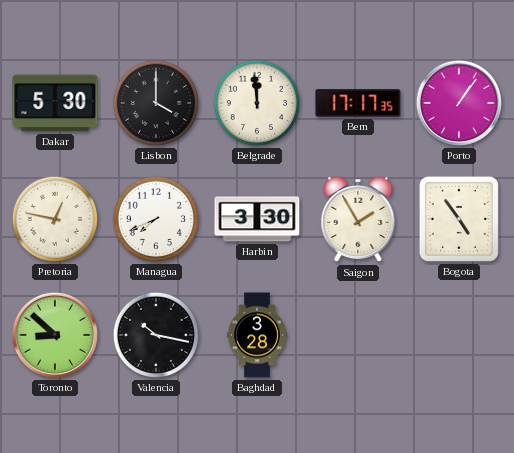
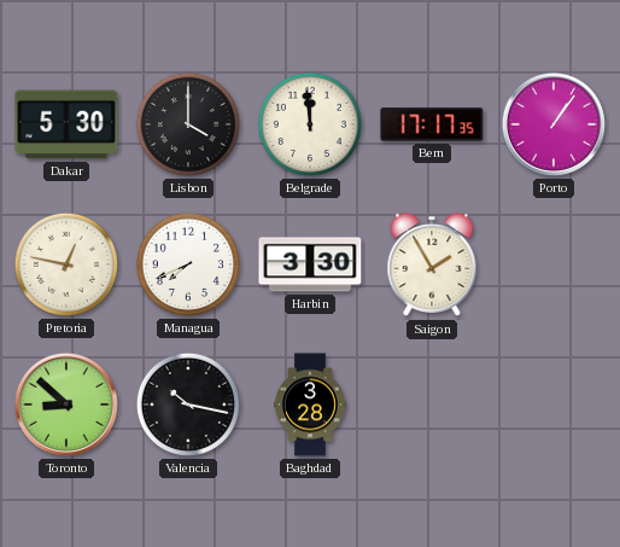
Bogota: 4:54 -> none
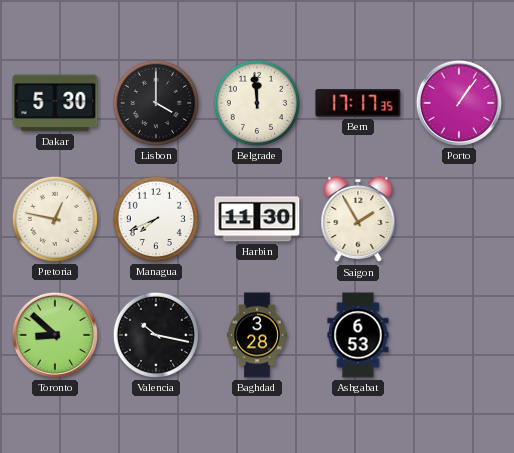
Harbin: 3:30 -> 11:30
Ashgabat: none -> 6:53
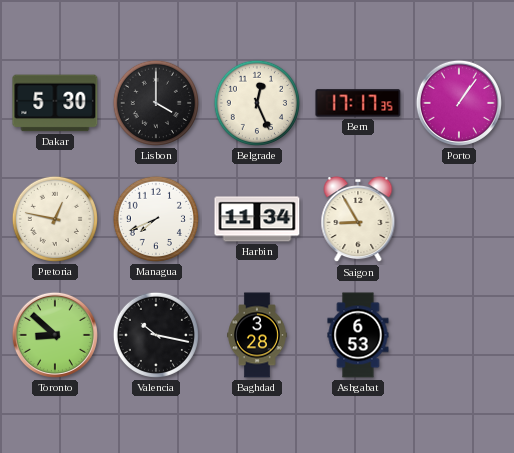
Belgrade: 11:59 -> 12:26
Harbin: 11:30 -> 11:34
Saigon: 1:55 -> 8:55
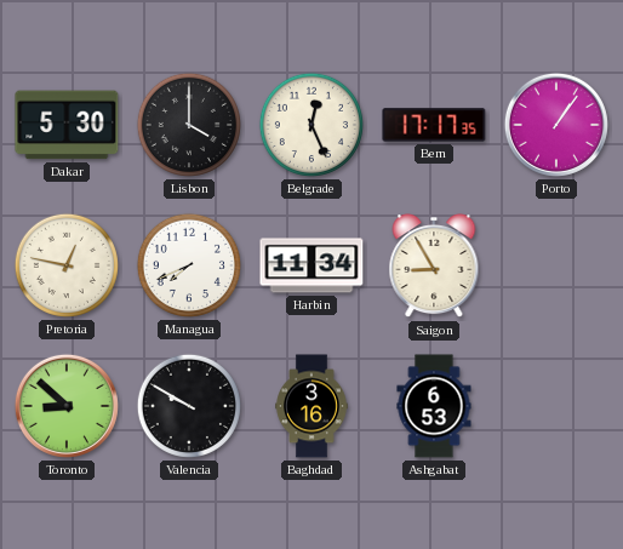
Valencia: 10:17 -> 9:50
Baghdad: 3:28 -> 3:16
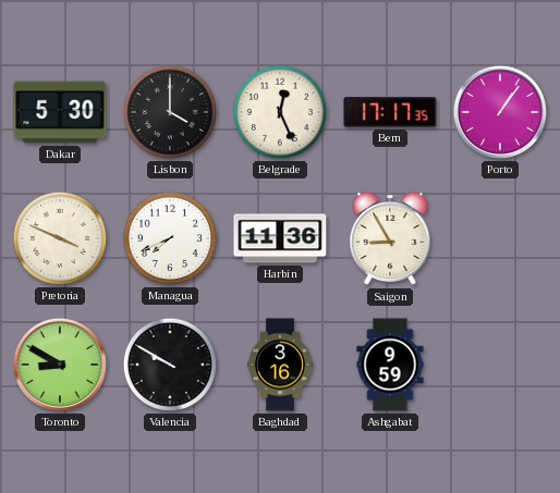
Pretoria: 12:47 -> 3:49
Harbin: 11:34 -> 11:36
Toronto: 8:52 -> 8:50
Ashgabat: 6:53 -> 9:59
